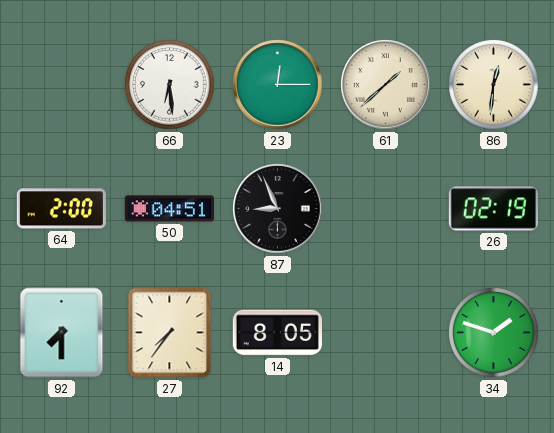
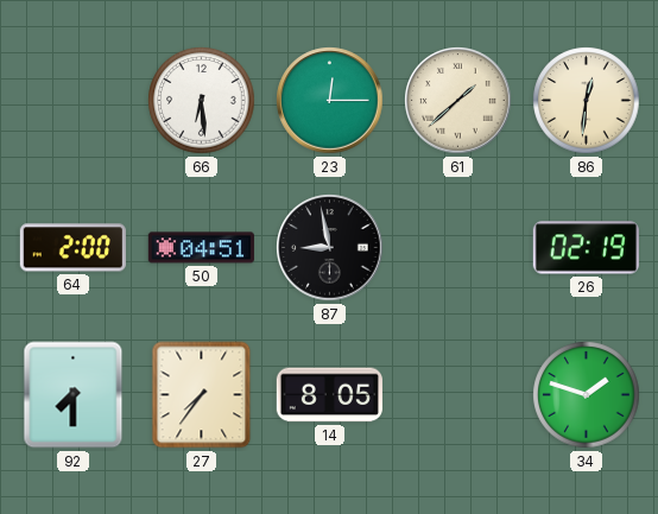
87: 8:56 -> 8:58
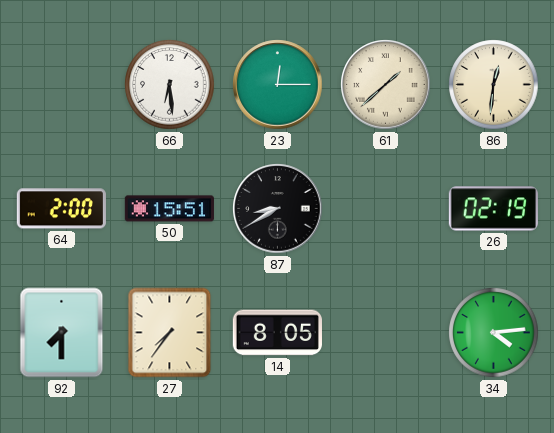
50: 04:51 -> 15:51
87: 8:58 -> 8:40
34: 1:48 -> 4:14
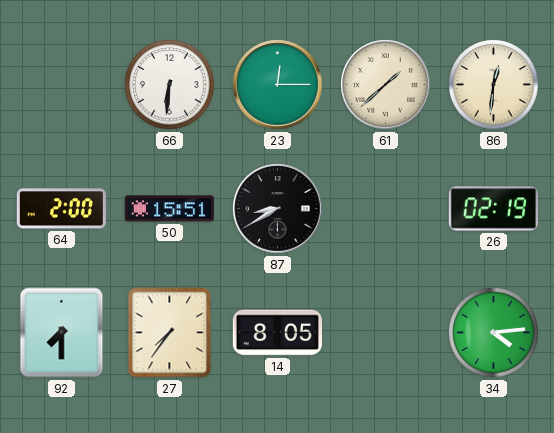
66: 6:29 -> 6:31
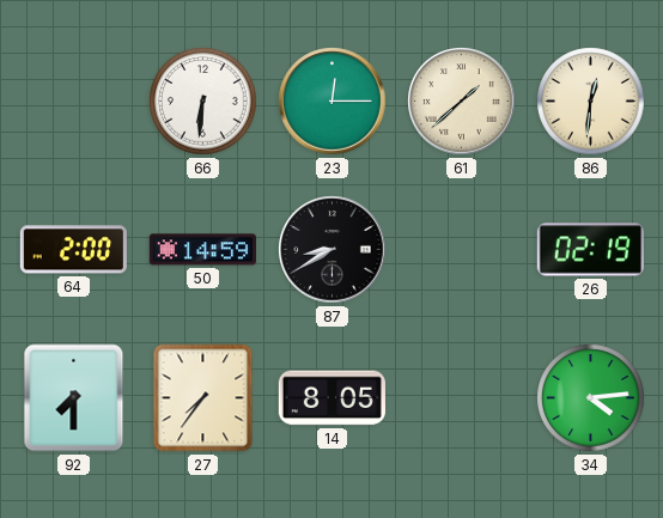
50: 15:51 -> 14:59
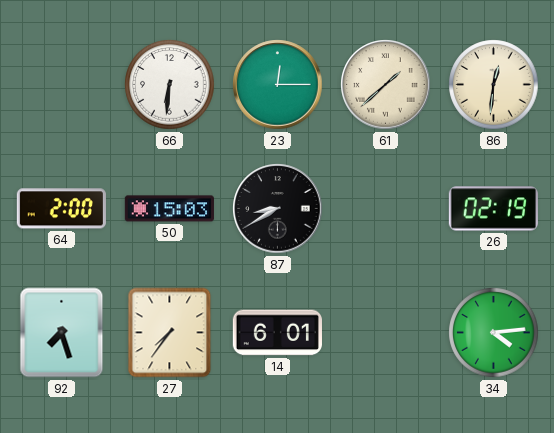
50: 14:59 -> 15:03
92: 7:30 -> 7:27
14: 8:05 -> 6:01
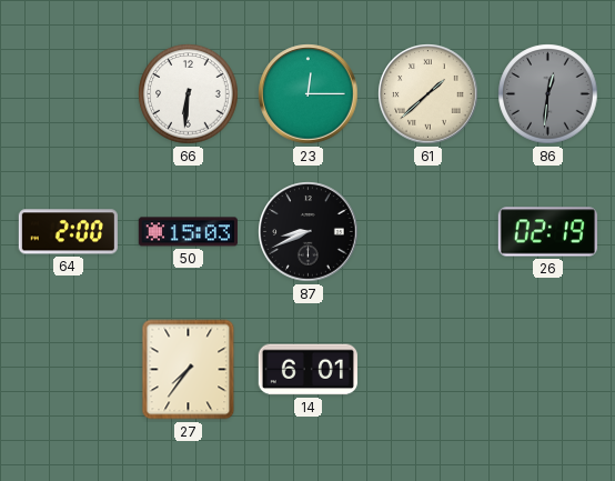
86 dial: cream -> grey
87: 8:40 -> 8:41
92: 7:27 -> none
34: 4:14 -> none
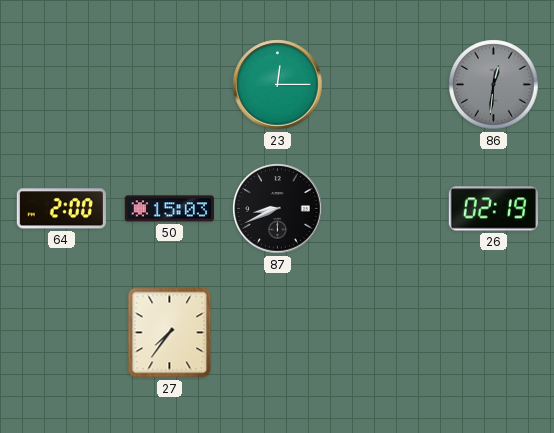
66: 6:31 -> none
61: 1:38 -> none
14: 6:01 -> none
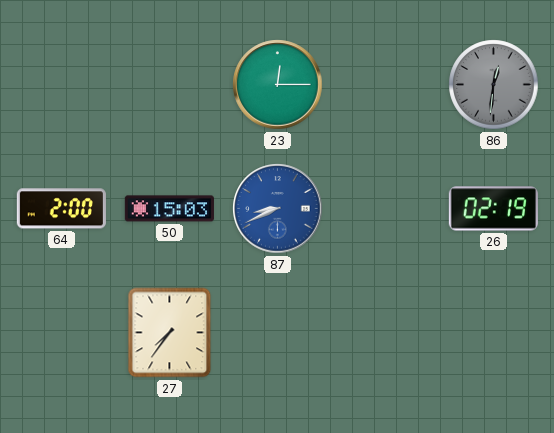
87 dial: black -> blue
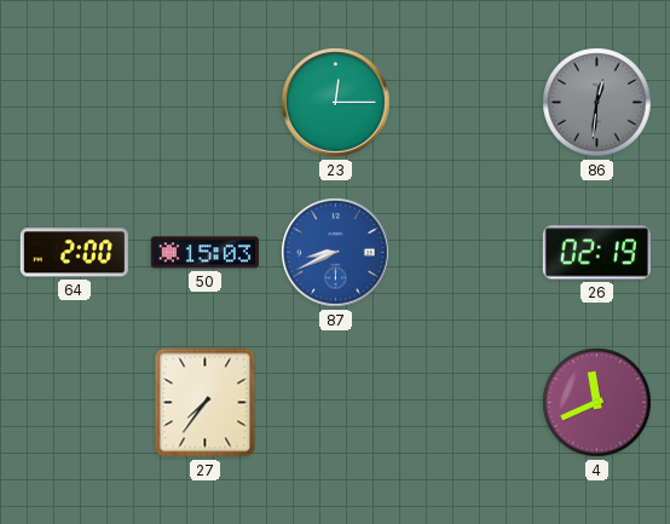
4: none -> 11:41
